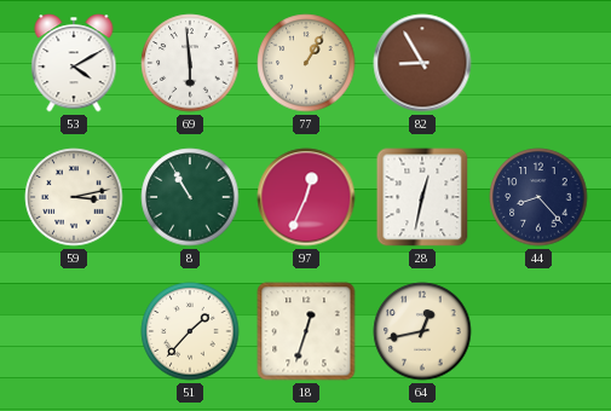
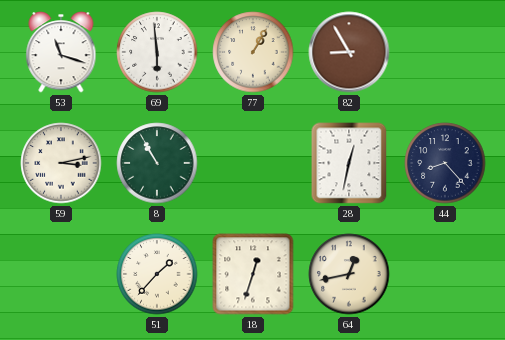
53: 4:10 -> 11:18
97: 12:34 -> none
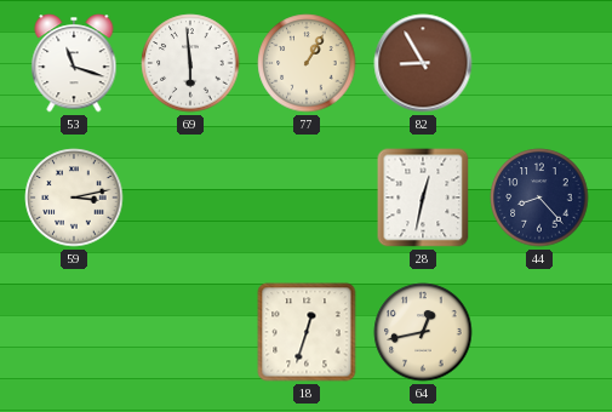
8: 10:55 -> none
51: 1:37 -> none
